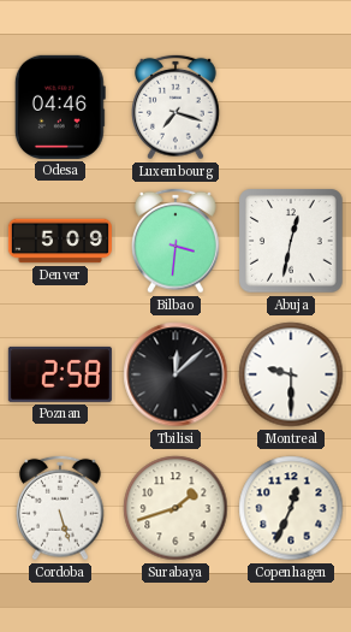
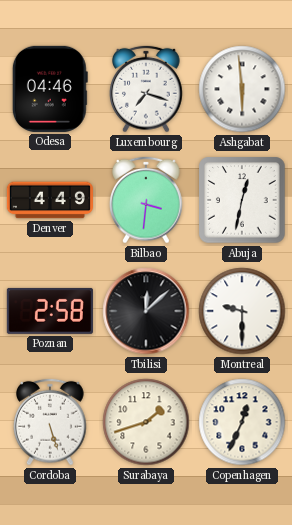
Ashgabat: none -> 5:59
Denver: 5:09 -> 4:49
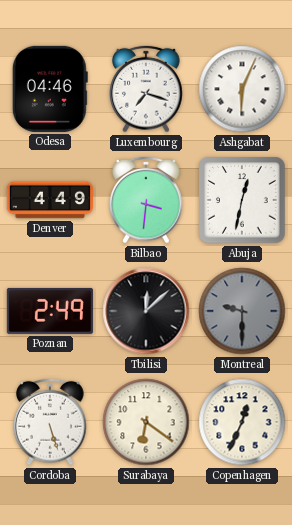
Ashgabat: 5:59 -> 6:04
Poznan: 2:58 -> 2:49
Montreal dial: white -> grey
Surabaya: 1:42 -> 6:21
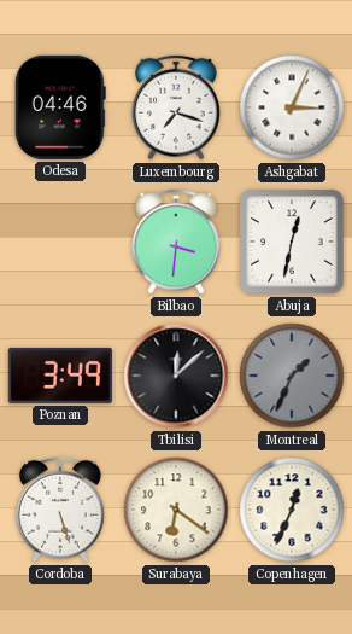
Ashgabat: 6:04 -> 3:04
Denver: 4:49 -> none
Poznan: 2:49 -> 3:49
Montreal: 9:30 -> 1:34
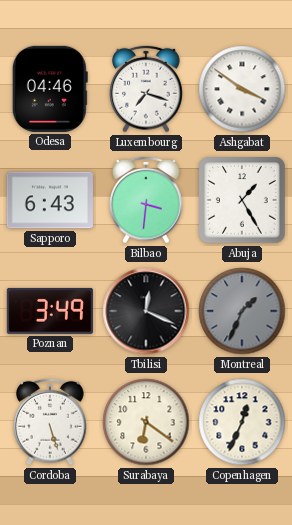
Ashgabat: 3:04 -> 3:51
Sapporo: none -> 6:43
Abuja: 12:32 -> 1:25
Tbilisi: 12:08 -> 12:19
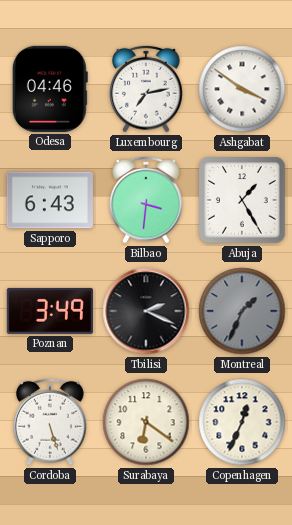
Luxembourg: 7:18 -> 7:13
Tbilisi: 12:19 -> 2:19
